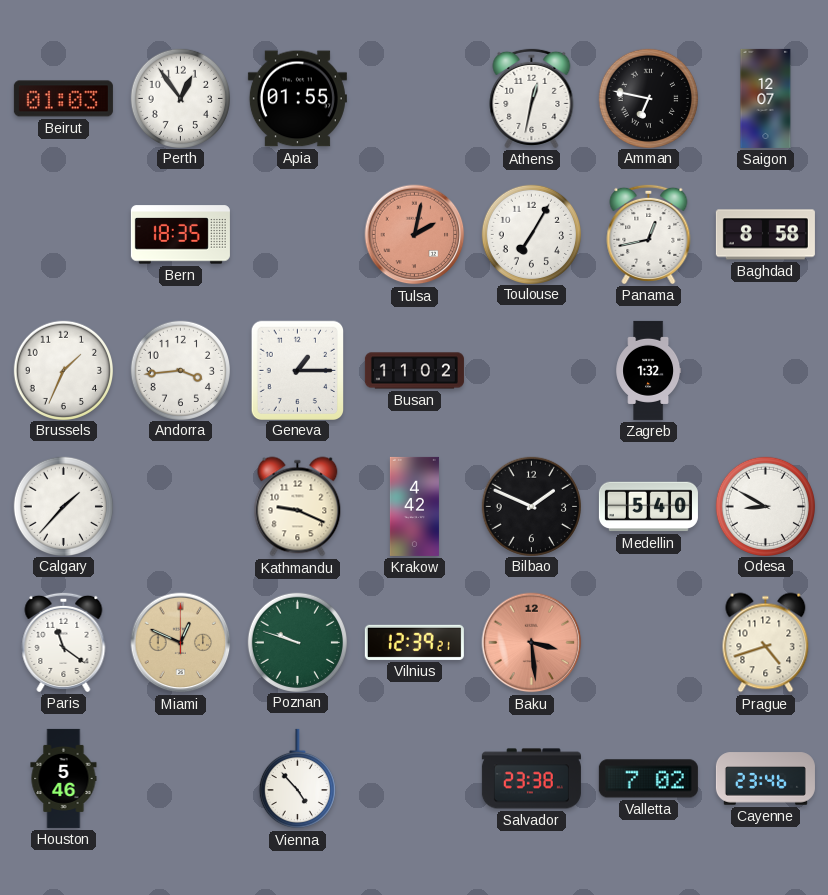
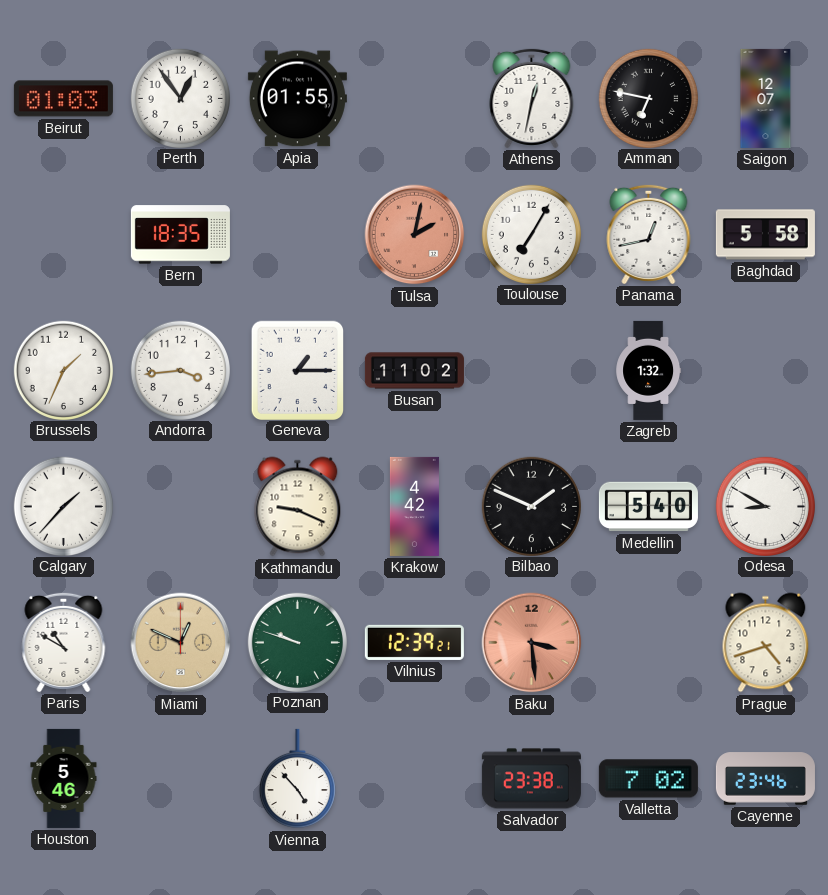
Baghdad: 8:58 -> 5:58
Paris: 11:21 -> 10:50
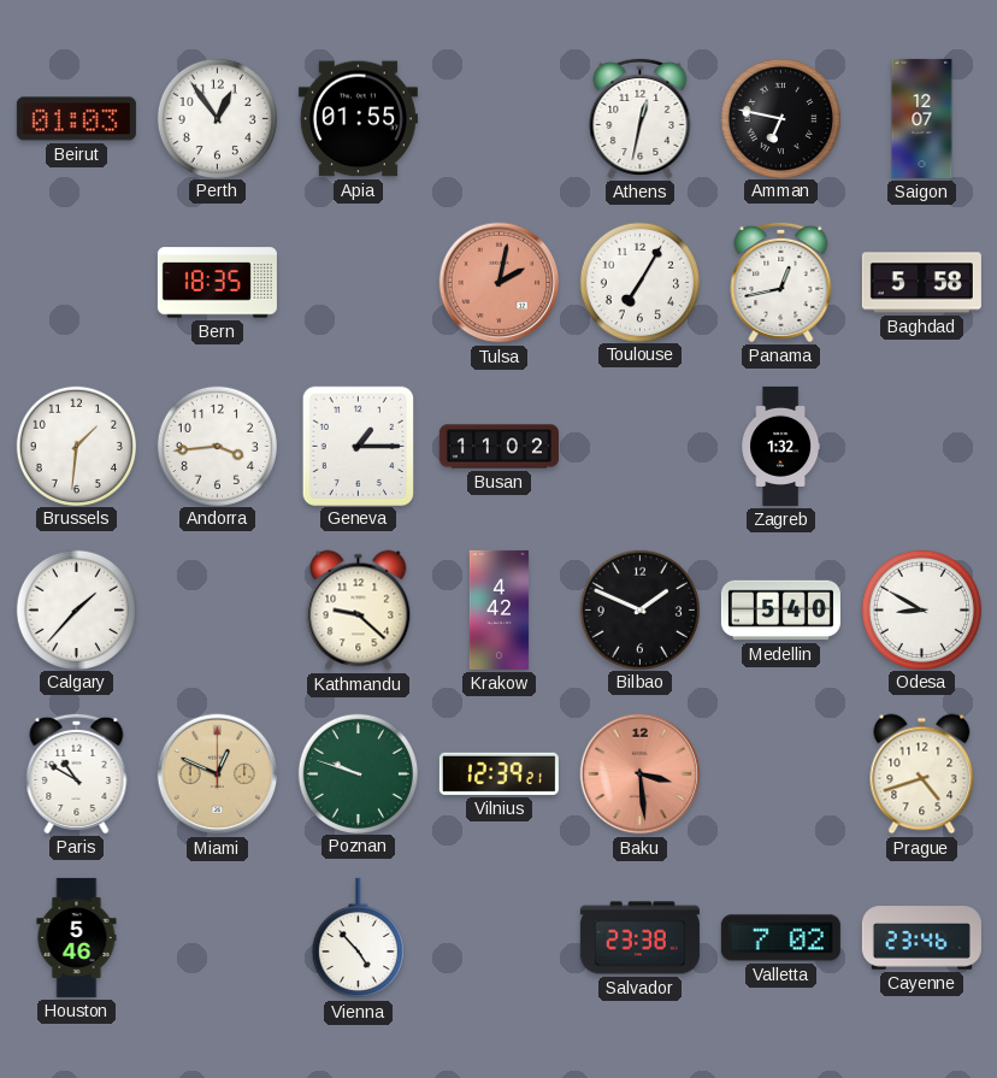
Brussels: 1:34 -> 1:31
Kathmandu: 9:19 -> 9:22
